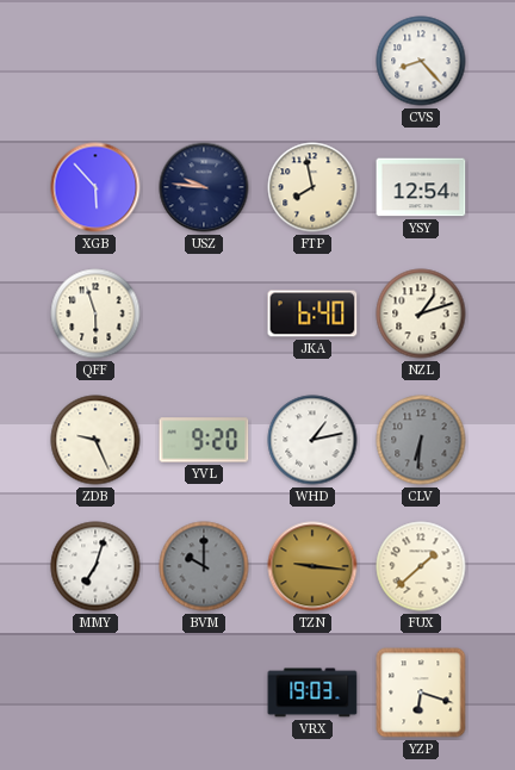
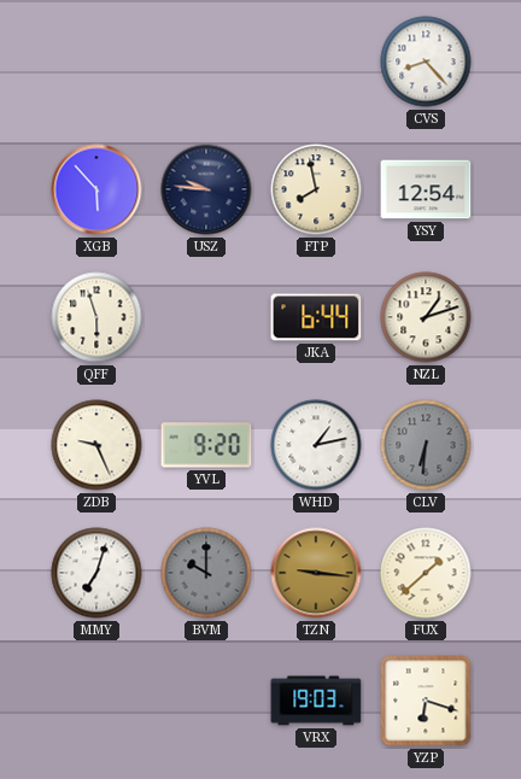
JKA: 6:40 -> 6:44
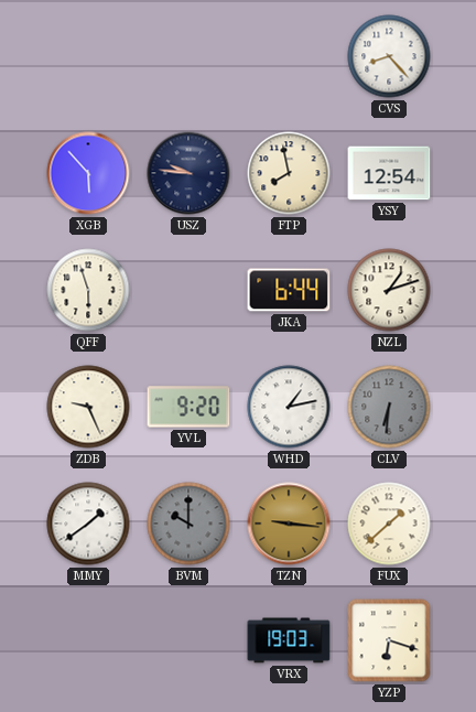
MMY: 7:03 -> 1:39
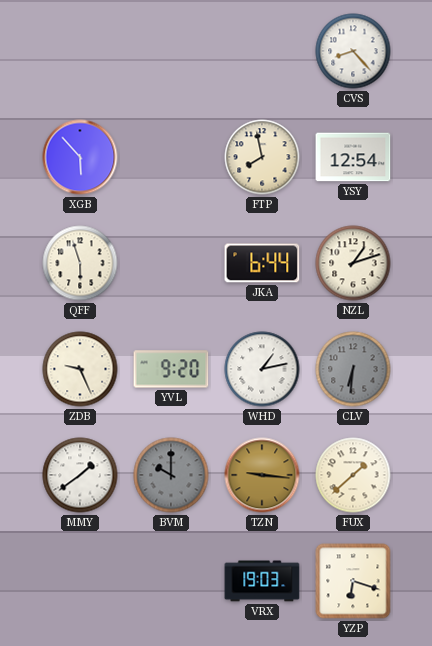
USZ: 9:46 -> none
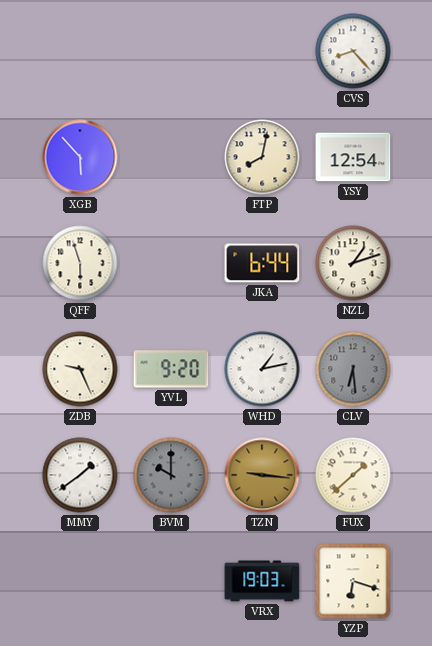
FTP: 7:58 -> 8:02
CLV: 6:31 -> 6:29
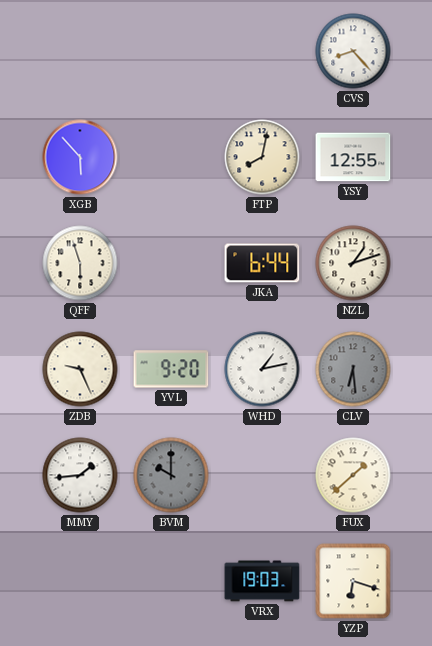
YSY: 12:54 -> 12:55
MMY: 1:39 -> 1:44
TZN: 9:16 -> none
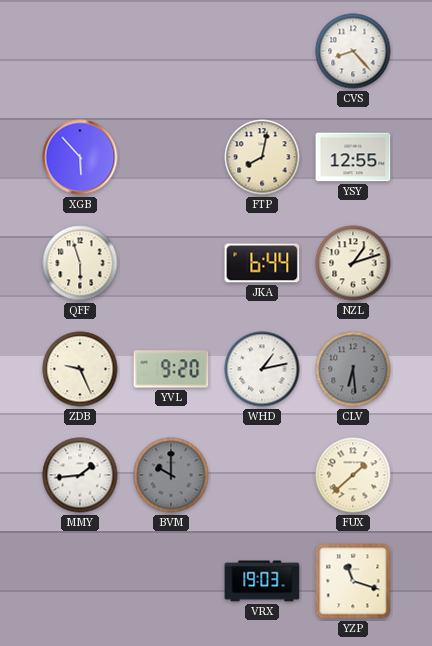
YZP: 6:18 -> 11:18
